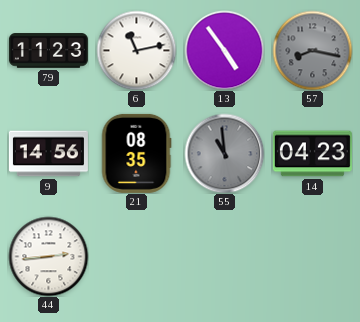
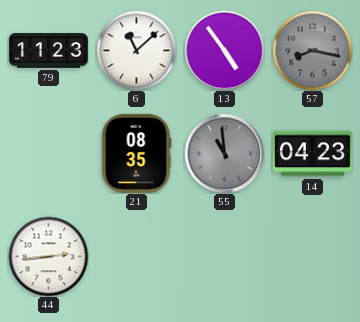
6: 11:13 -> 11:08
9: 14:56 -> none
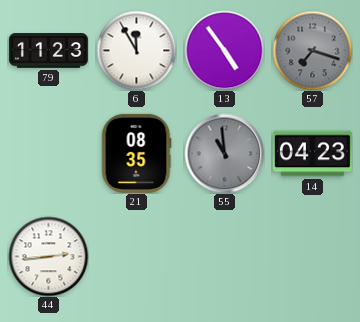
6: 11:08 -> 11:55
57: 8:17 -> 7:18
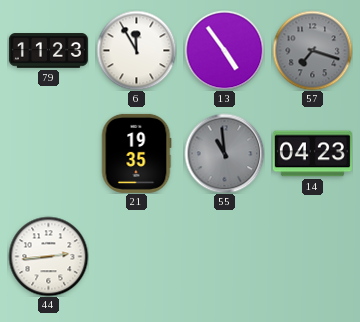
21: 08:35 -> 19:35
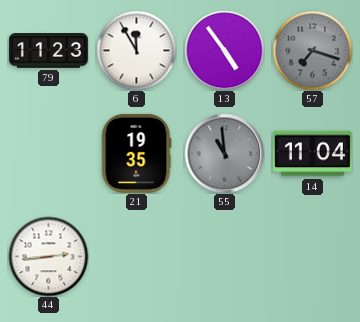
14: 04:23 -> 11:04
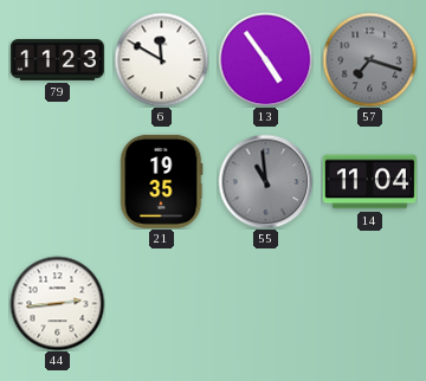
6: 11:55 -> 11:50
